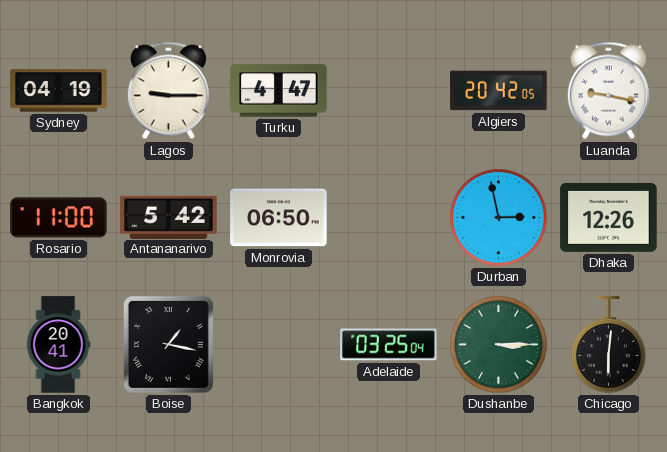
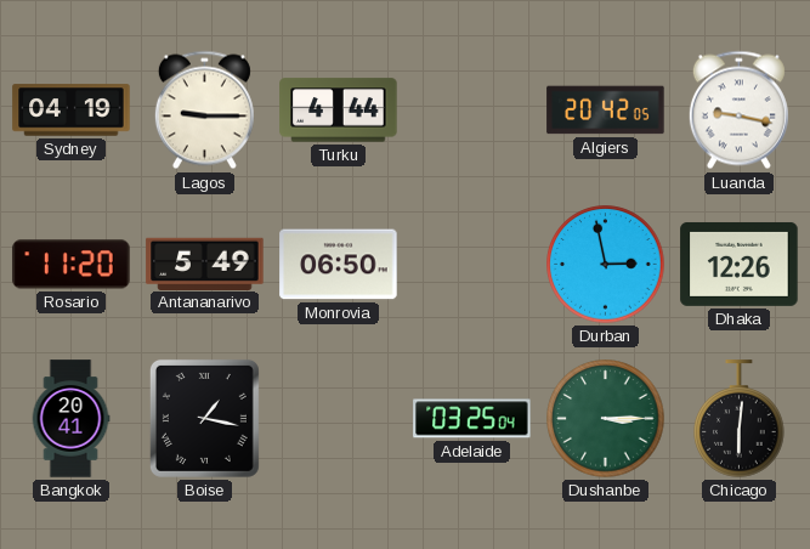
Turku: 4:47 -> 4:44
Rosario: 11:00 -> 11:20
Antananarivo: 5:42 -> 5:49
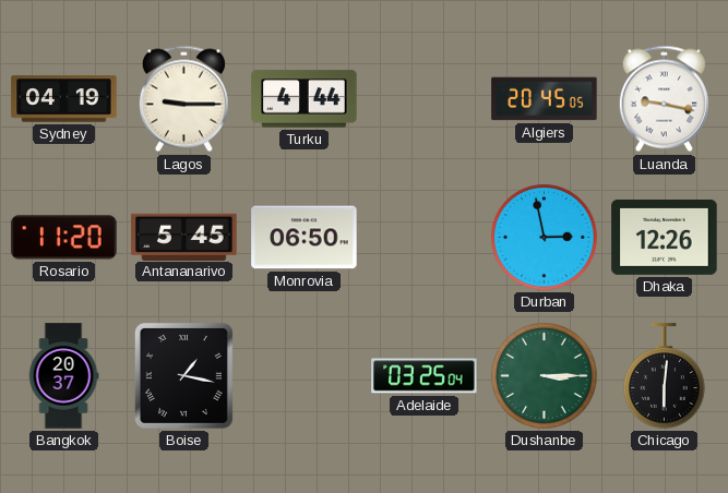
Algiers: 20:42 -> 20:45
Antananarivo: 5:49 -> 5:45
Bangkok: 20:41 -> 20:37
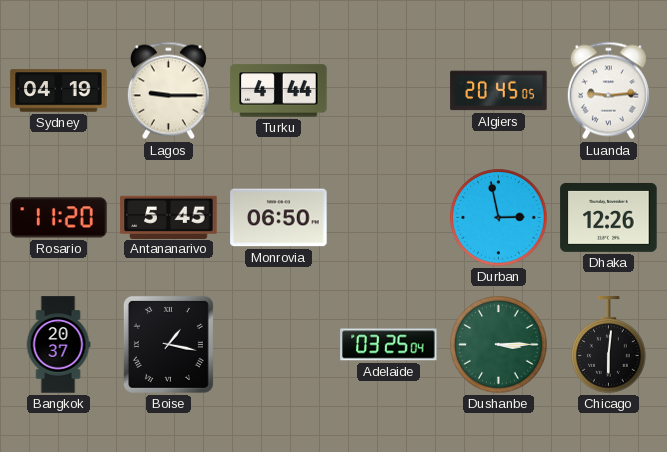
Luanda: 9:17 -> 9:14
